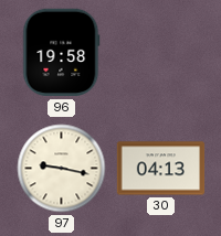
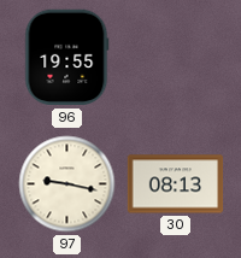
96: 19:58 -> 19:55
30: 04:13 -> 08:13
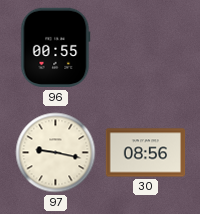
96: 19:55 -> 00:55
30: 08:13 -> 08:56
